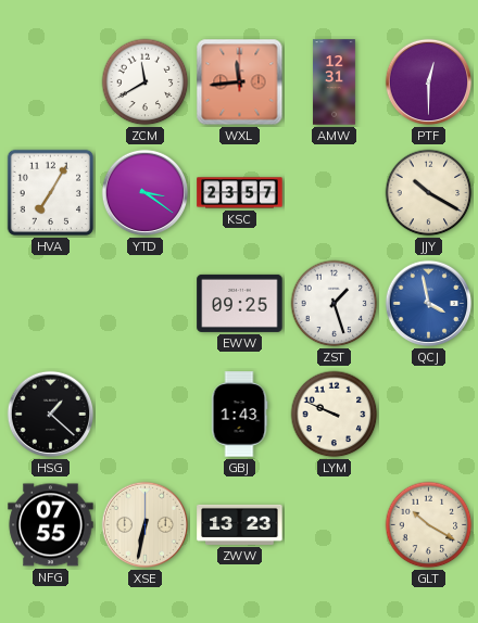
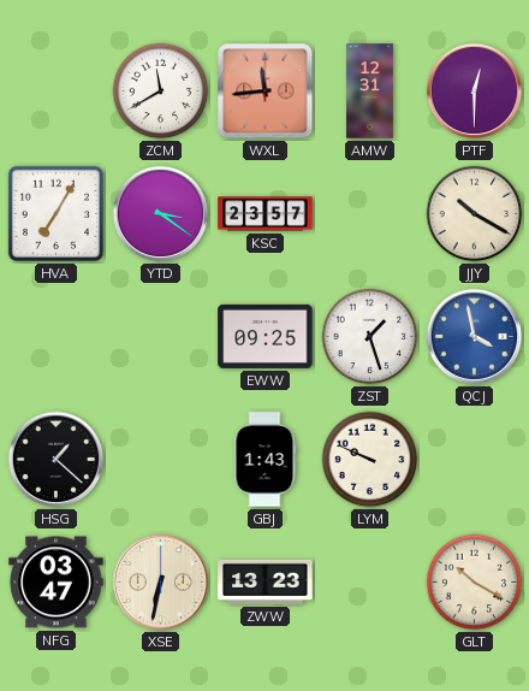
NFG: 07:55 -> 03:47
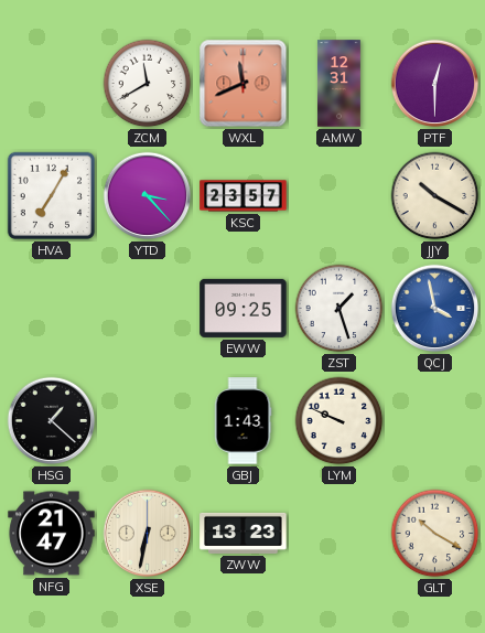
WXL: 11:44 -> 11:41
YTD: 3:21 -> 3:23
NFG: 03:47 -> 21:47
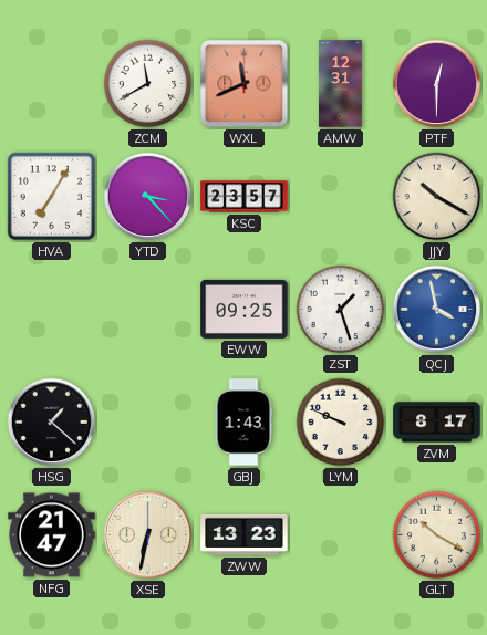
ZVM: none -> 8:17
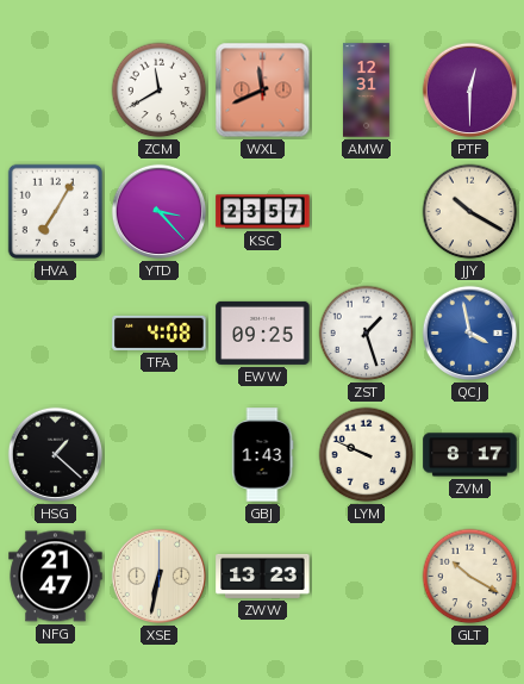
TFA: none -> 4:08
